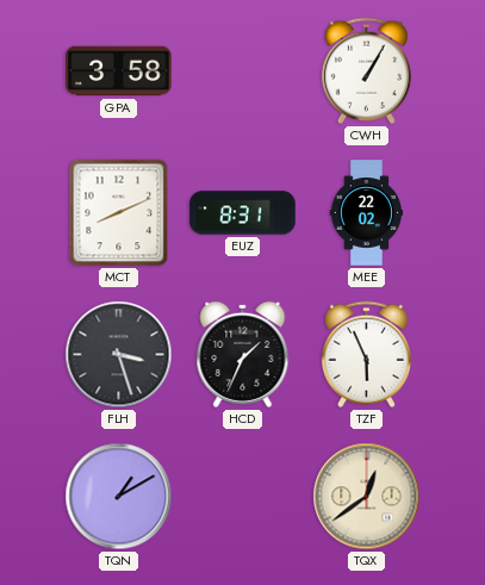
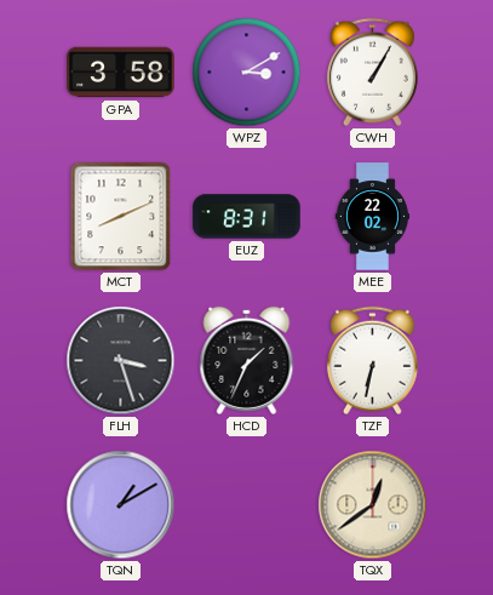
WPZ: none -> 3:10
TZF: 5:56 -> 6:32
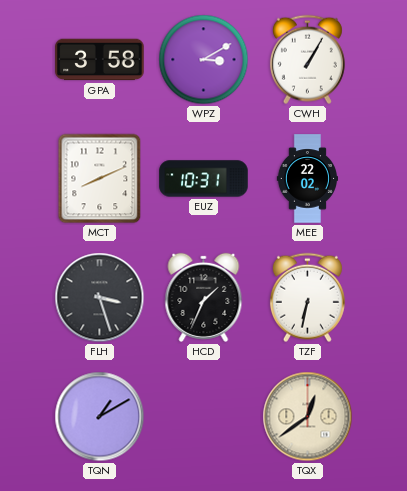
EUZ: 8:31 -> 10:31
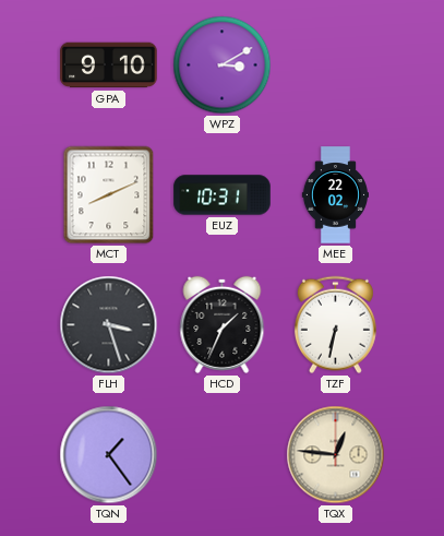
GPA: 3:58 -> 9:10
CWH: 1:05 -> none
TQN: 1:10 -> 1:24
TQX: 12:39 -> 12:46
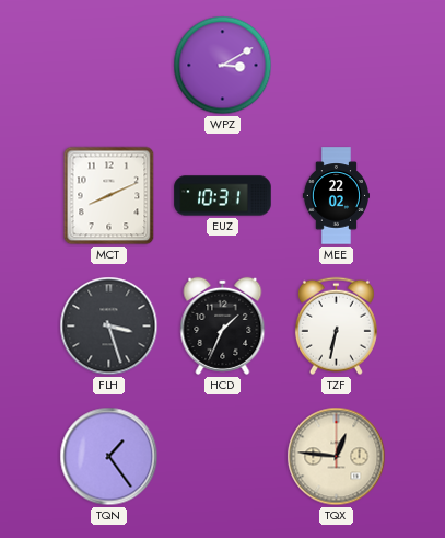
GPA: 9:10 -> none
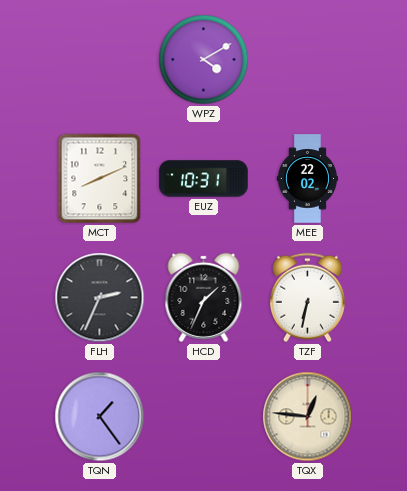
WPZ: 3:10 -> 4:10
FLH: 3:27 -> 2:34
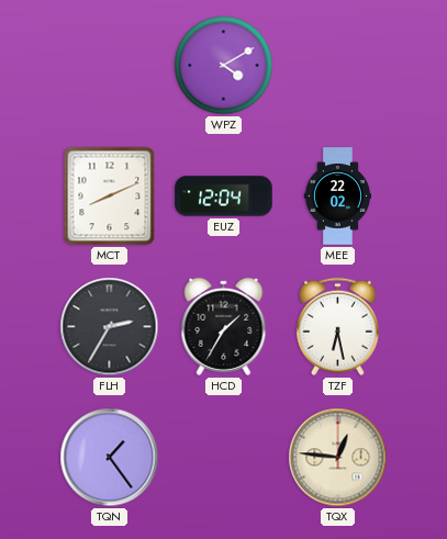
EUZ: 10:31 -> 12:04
FLH: 2:34 -> 2:35
HCD: 1:34 -> 1:35
TZF: 6:32 -> 6:28
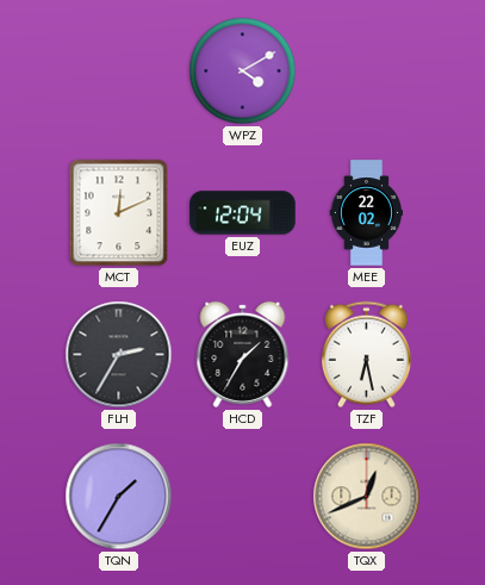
MCT: 8:11 -> 12:11
TQN: 1:24 -> 1:35
TQX: 12:46 -> 12:41
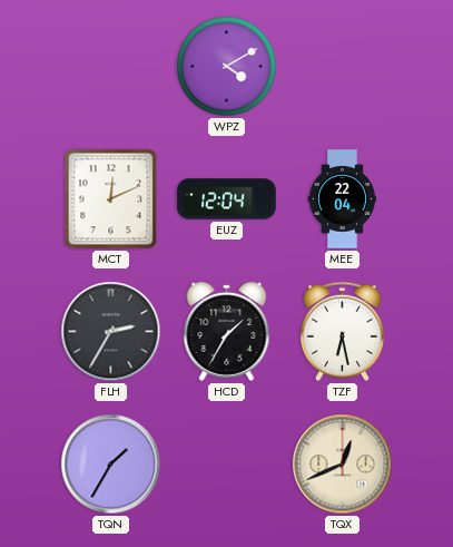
MEE: 22:02 -> 22:04
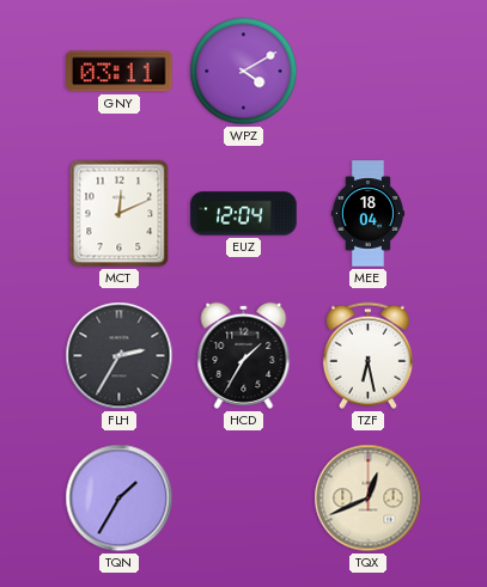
GNY: none -> 03:11
MEE: 22:04 -> 18:04
